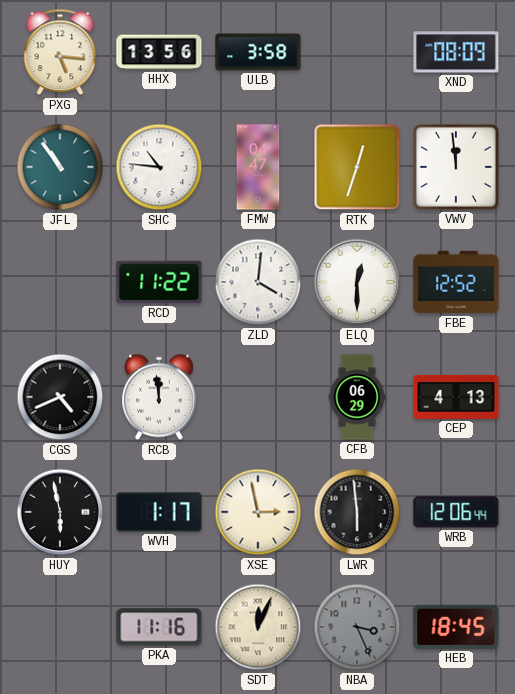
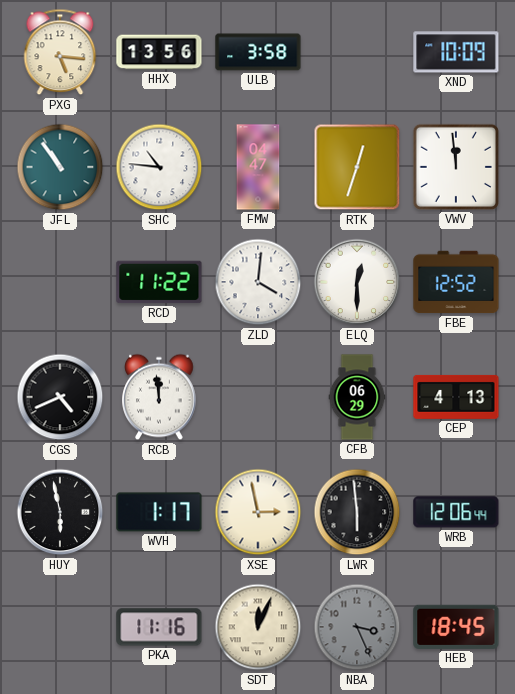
XND: 08:09 -> 10:09
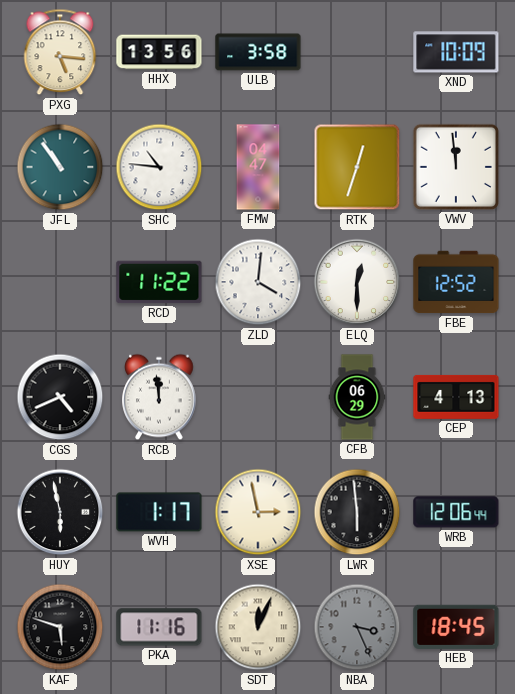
KAF: none -> 5:48
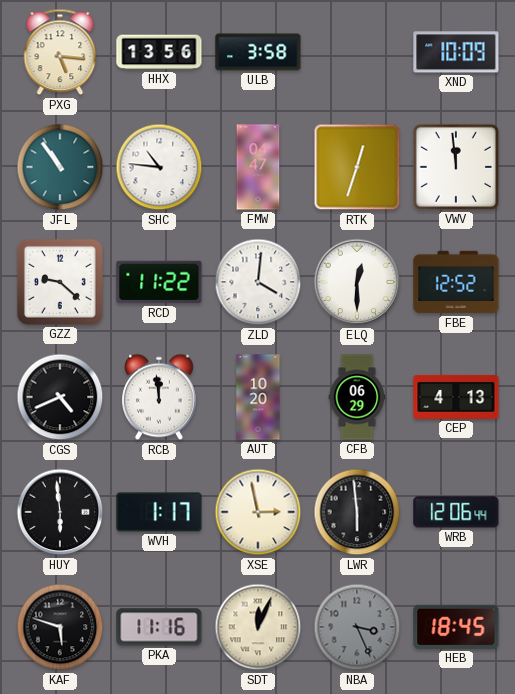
GZZ: none -> 9:22
AUT: none -> 10:20
HUY: 5:58 -> 5:59
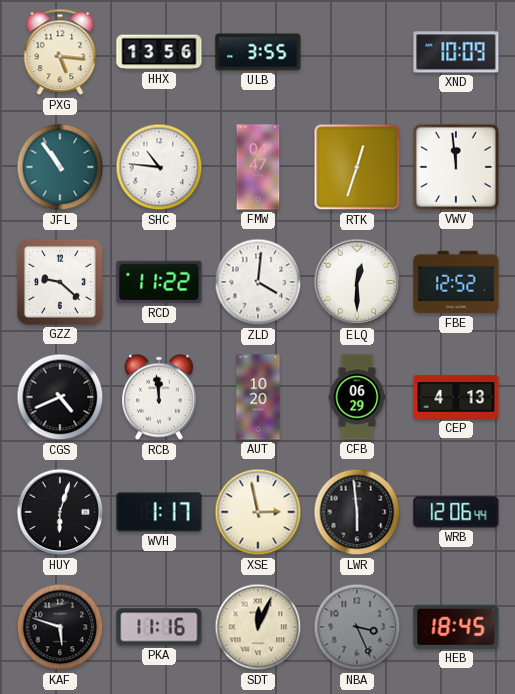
ULB: 3:58 -> 3:55
HUY: 5:59 -> 6:03
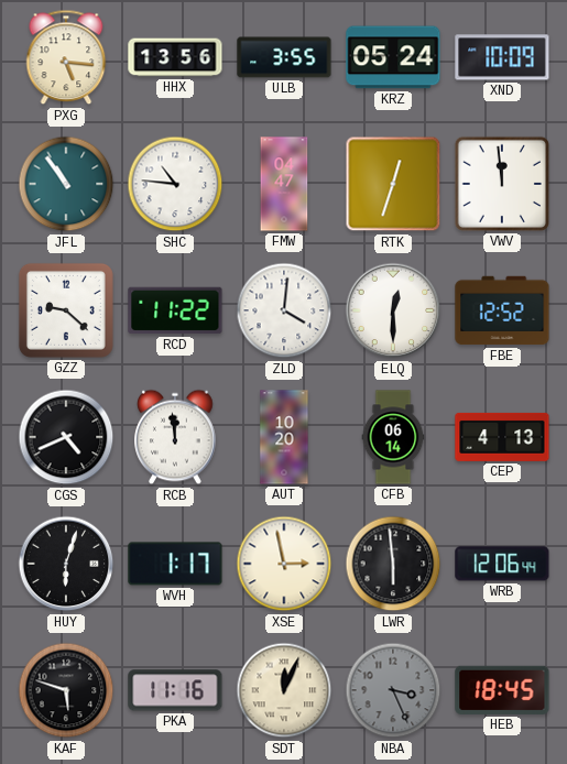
KRZ: none -> 05:24
CFB: 06:29 -> 06:14
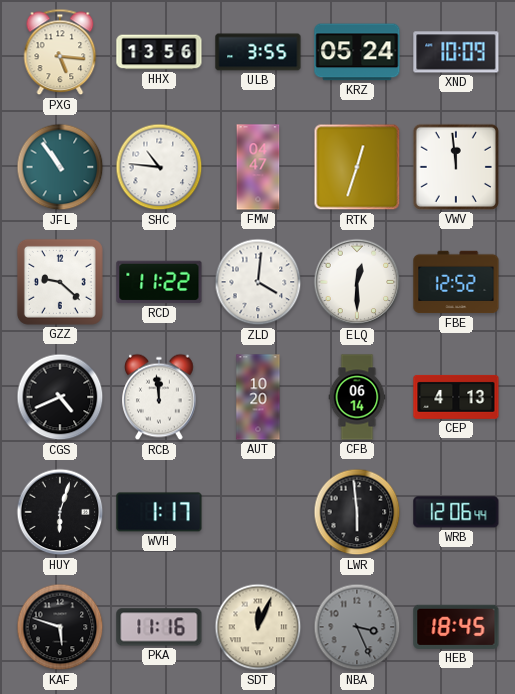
XSE: 2:58 -> none
